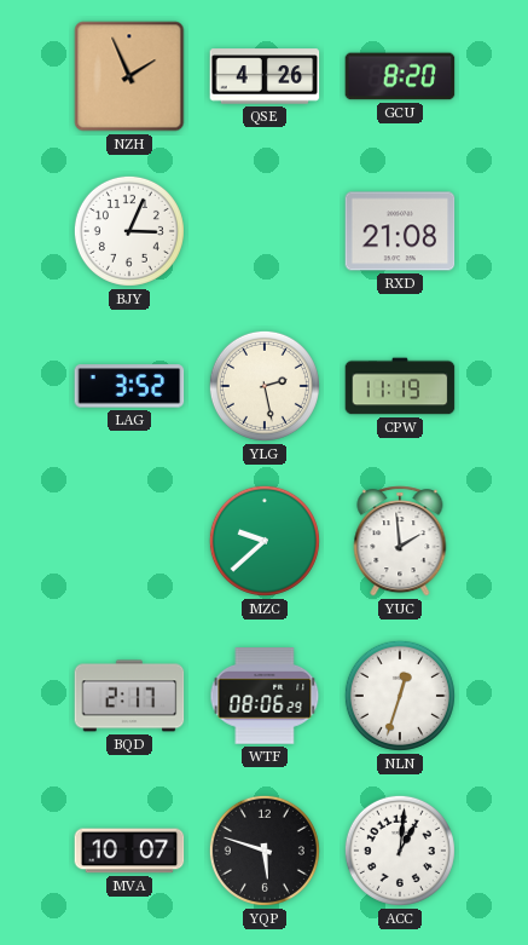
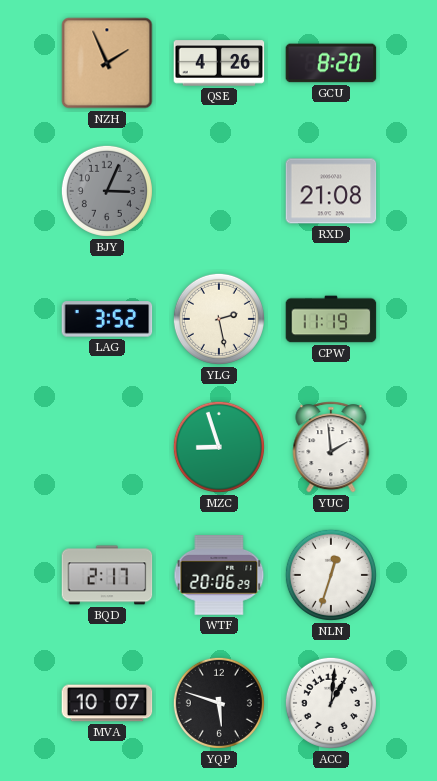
BJY dial: white -> grey
MZC: 9:38 -> 8:57
WTF: 08:06 -> 20:06
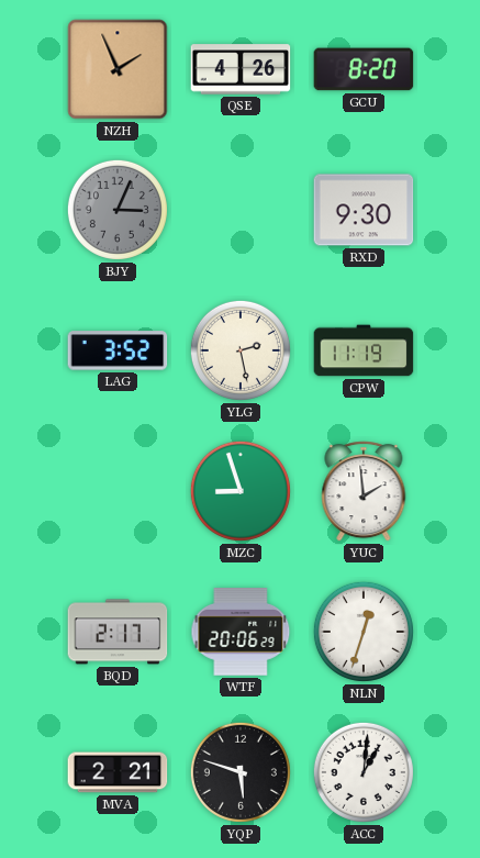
RXD: 21:08 -> 9:30
MVA: 10:07 -> 2:21
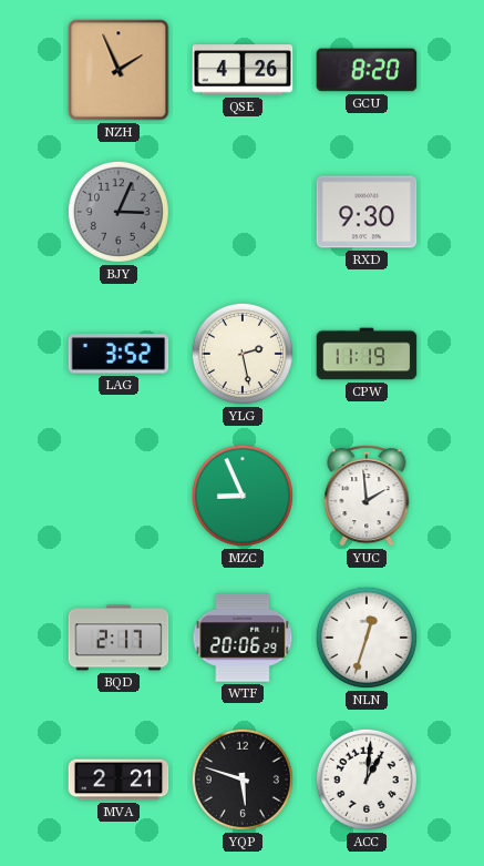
MZC: 8:57 -> 8:56
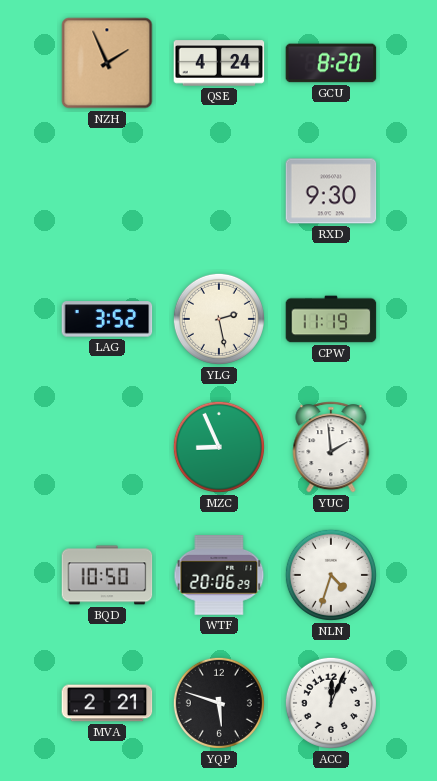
QSE: 4:26 -> 4:24
BJY: 3:04 -> none
BQD: 2:17 -> 10:50
NLN: 12:33 -> 4:33
ACC: 1:01 -> 12:04
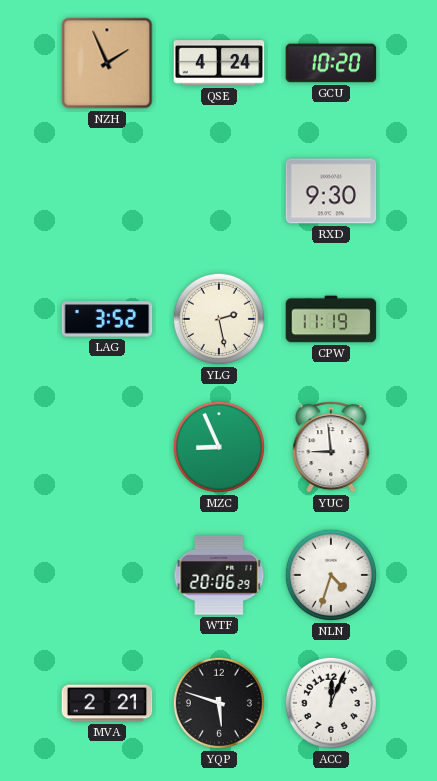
GCU: 8:20 -> 10:20
YUC: 1:59 -> 8:59
BQD: 10:50 -> none
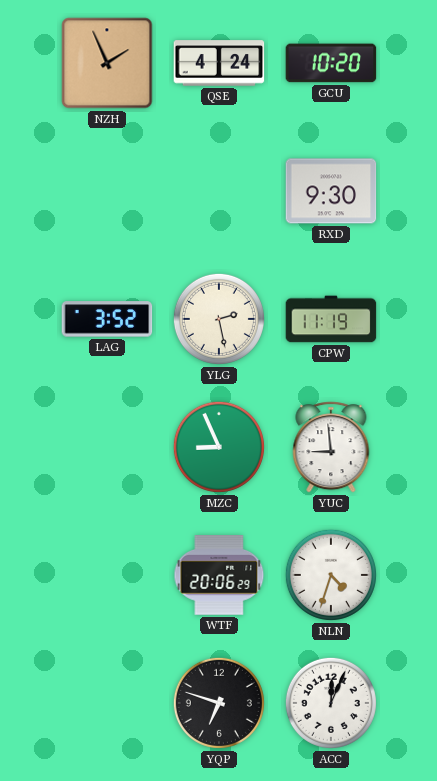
MVA: 2:21 -> none
YQP: 5:48 -> 6:48
